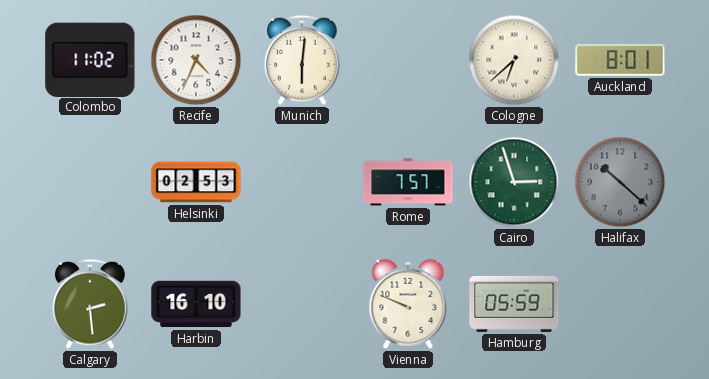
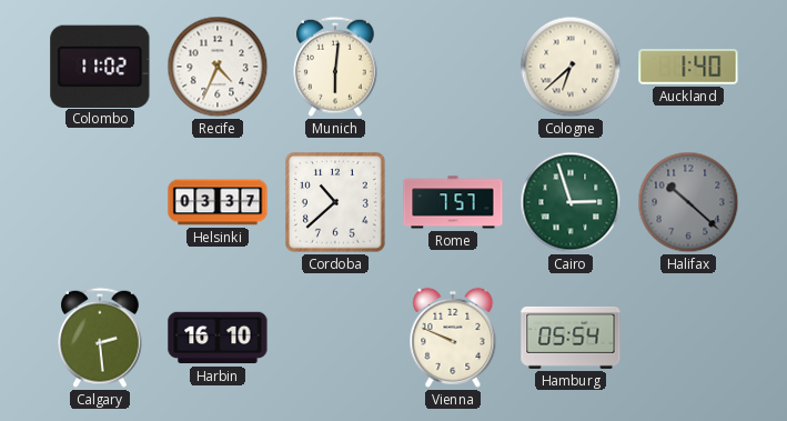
Auckland: 8:01 -> 1:40
Helsinki: 02:53 -> 03:37
Cordoba: none -> 10:38
Hamburg: 05:59 -> 05:54
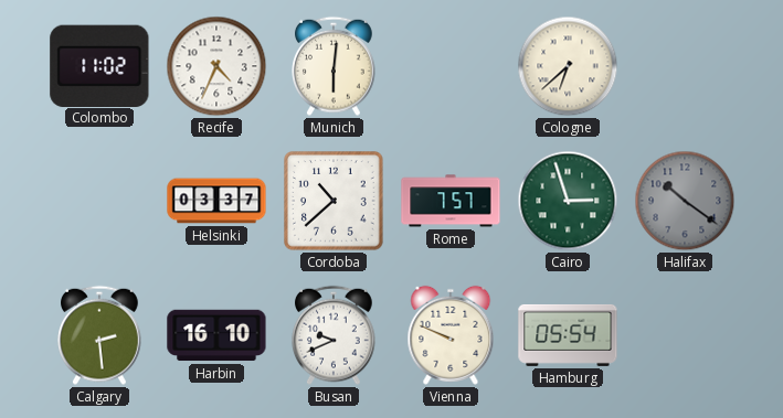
Auckland: 1:40 -> none
Halifax: 10:22 -> 10:21
Busan: none -> 9:41
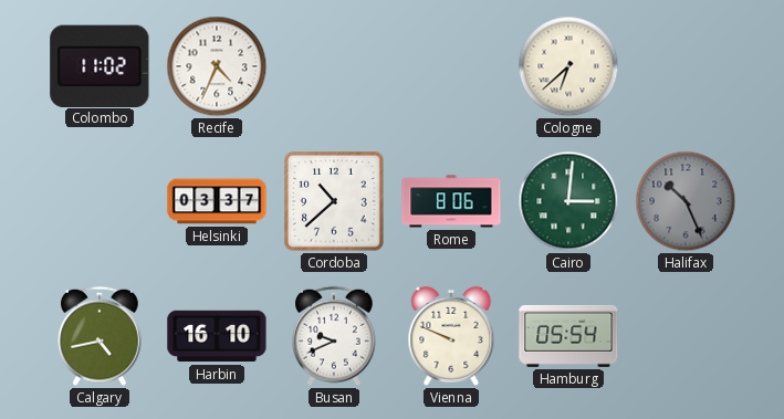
Munich: 6:01 -> none
Rome: 7:57 -> 8:06
Cairo: 2:57 -> 3:01
Halifax: 10:21 -> 10:26
Calgary: 2:29 -> 4:43
